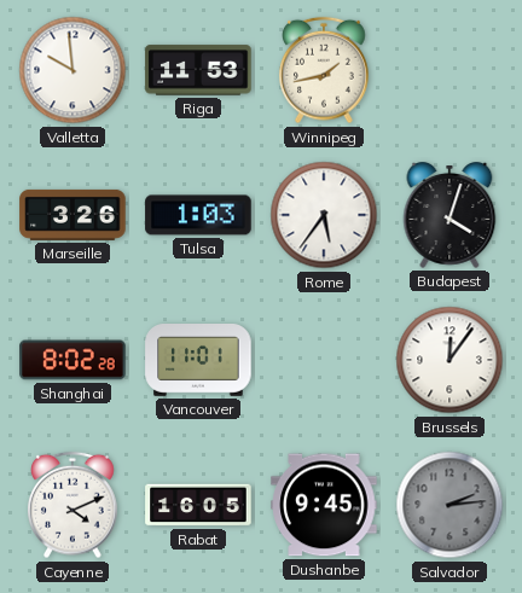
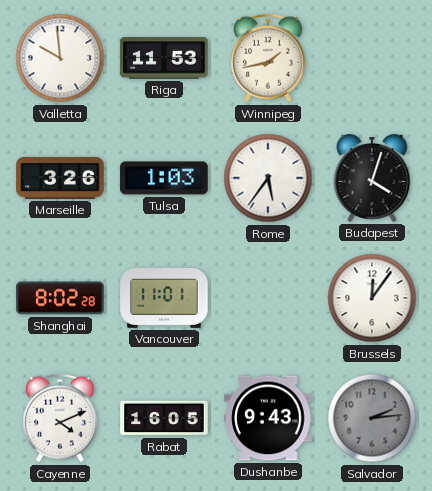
Dushanbe: 9:45 -> 9:43
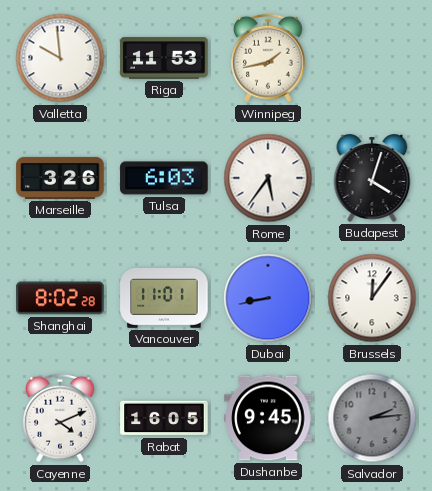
Tulsa: 1:03 -> 6:03
Dubai: none -> 8:43
Dushanbe: 9:43 -> 9:45
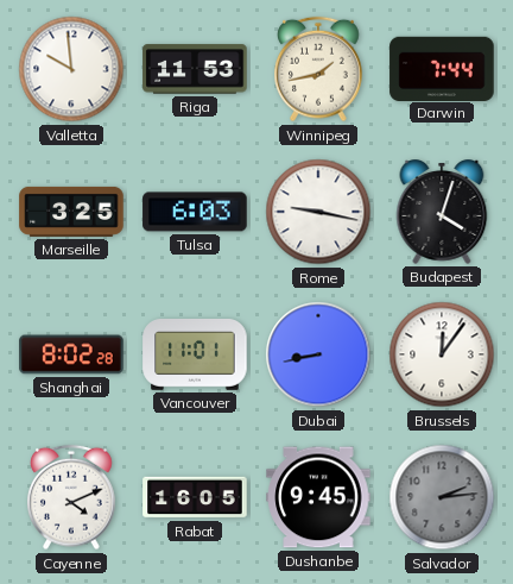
Darwin: none -> 7:44
Marseille: 3:26 -> 3:25
Rome: 5:36 -> 9:17
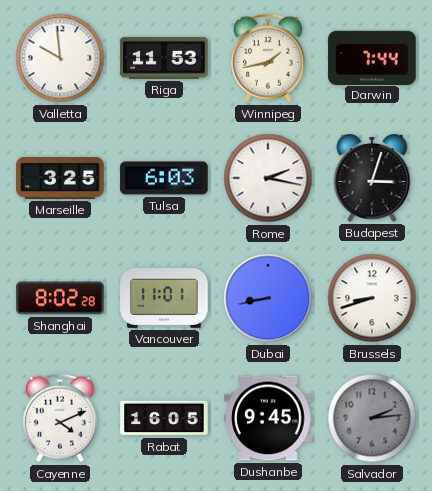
Rome: 9:17 -> 2:17
Budapest: 4:03 -> 3:03
Brussels: 12:06 -> 8:42
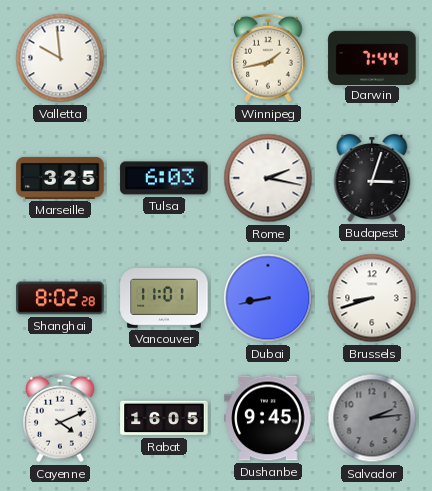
Riga: 11:53 -> none
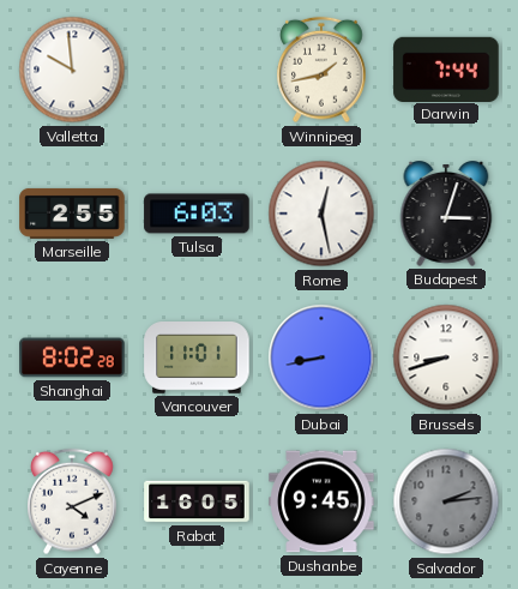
Marseille: 3:25 -> 2:55
Rome: 2:17 -> 12:28
